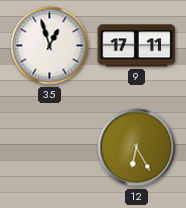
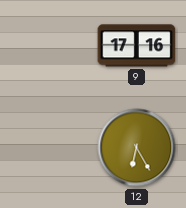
35: 12:57 -> none
9: 17:11 -> 17:16
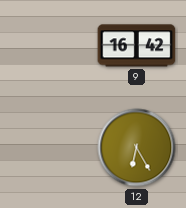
9: 17:16 -> 16:42
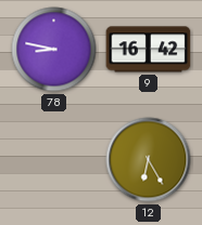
78: none -> 8:47
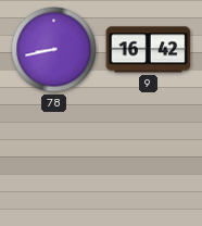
78: 8:47 -> 8:43
12: 6:25 -> none
